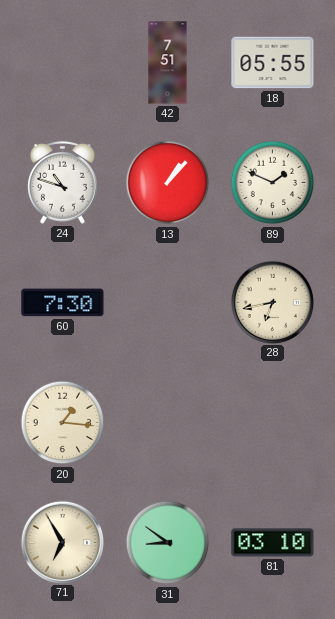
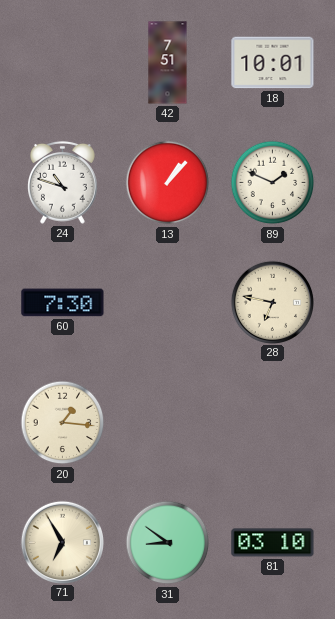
18: 05:55 -> 10:01
28: 6:43 -> 6:47
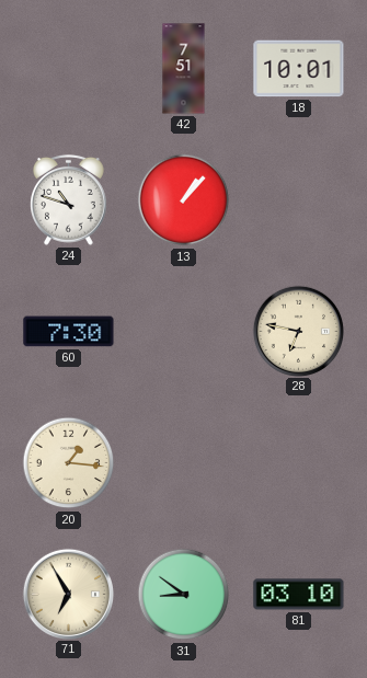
89: 1:49 -> none
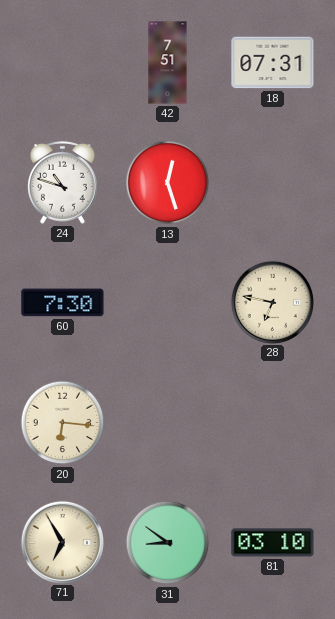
18: 10:01 -> 07:31
13: 1:07 -> 12:27
20: 1:16 -> 6:16
